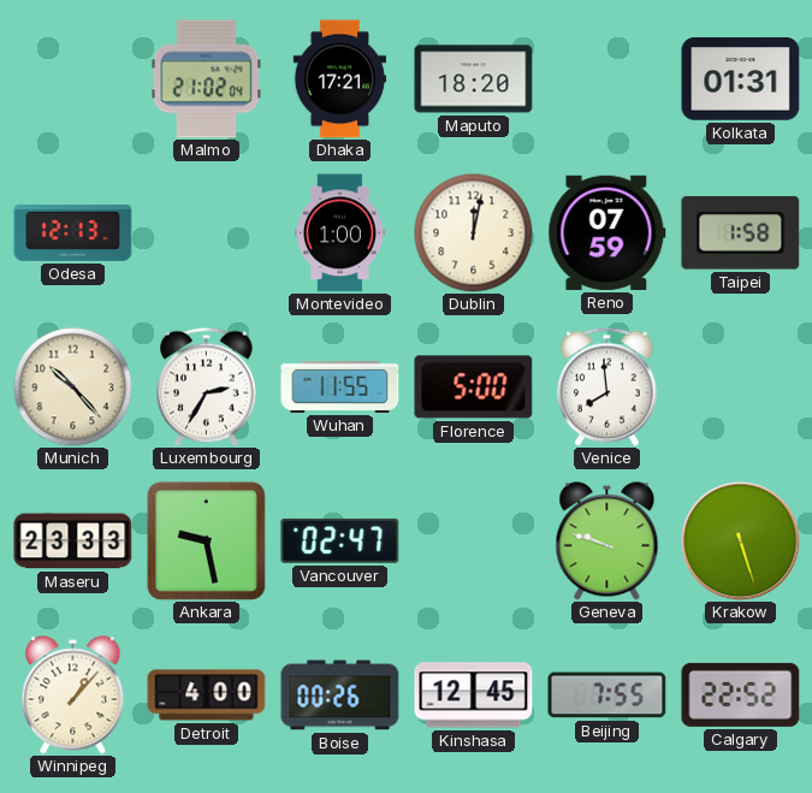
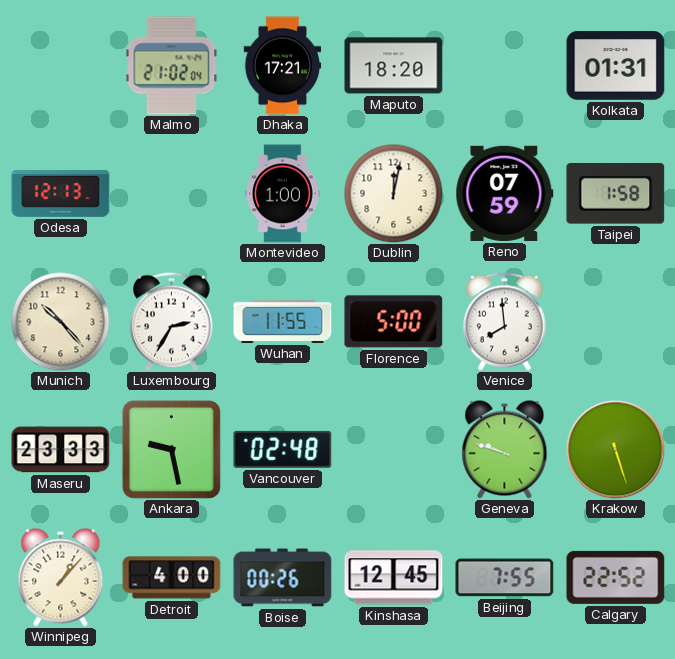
Vancouver: 02:47 -> 02:48
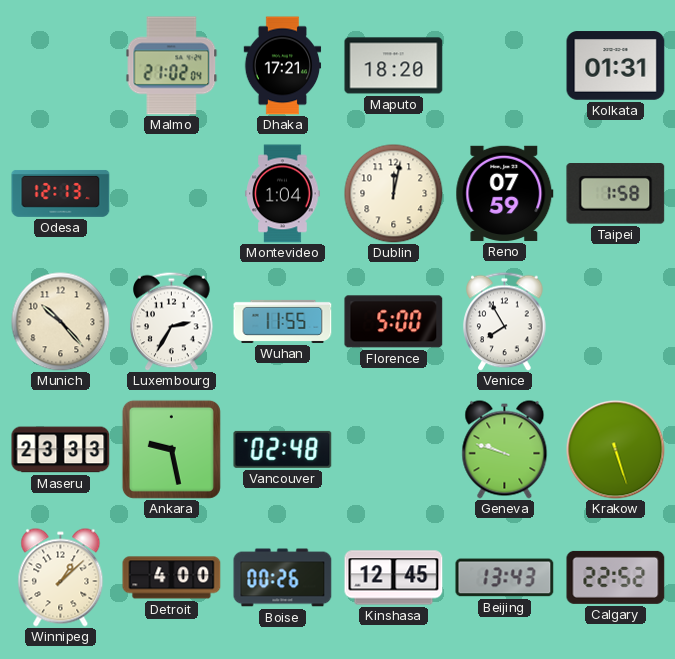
Montevideo: 1:00 -> 1:04
Venice: 7:59 -> 7:55
Winnipeg: 1:07 -> 1:08
Beijing: 7:55 -> 13:43
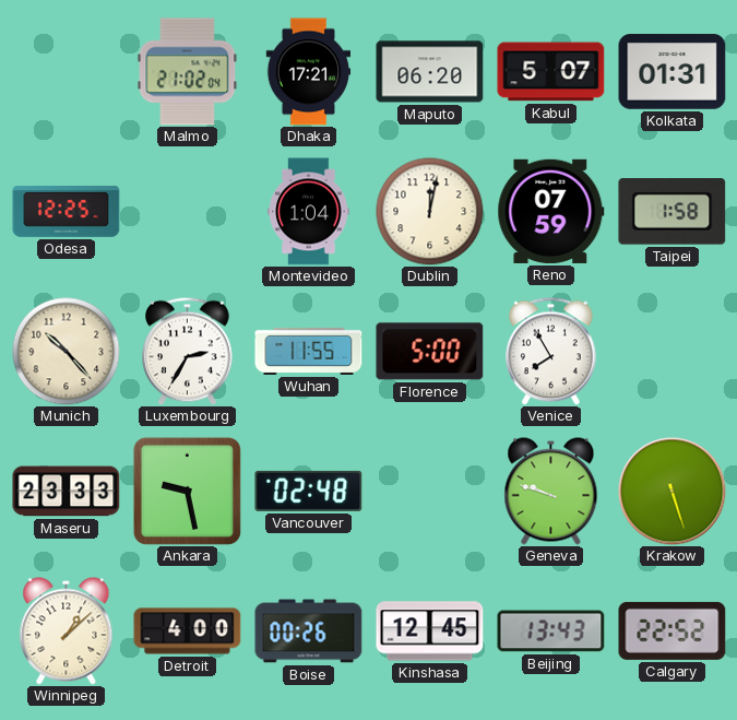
Maputo: 18:20 -> 06:20
Kabul: none -> 5:07
Odesa: 12:13 -> 12:25
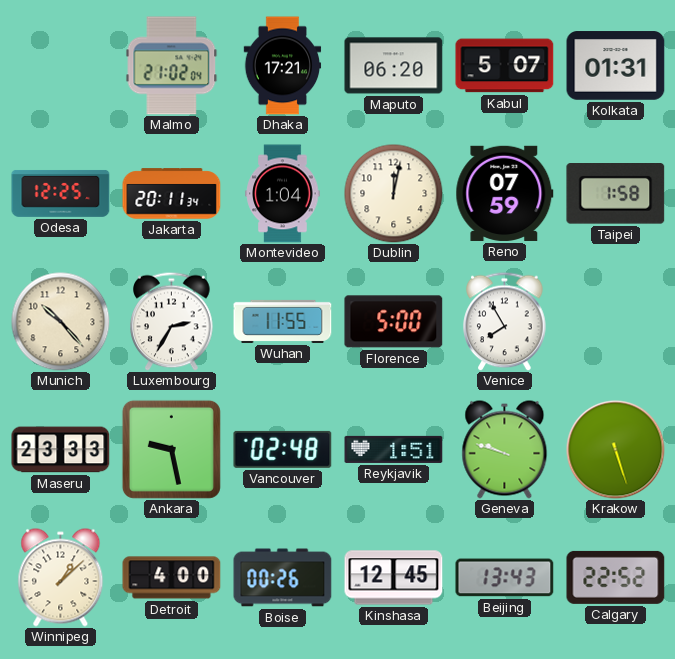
Jakarta: none -> 20:11
Reykjavik: none -> 1:51
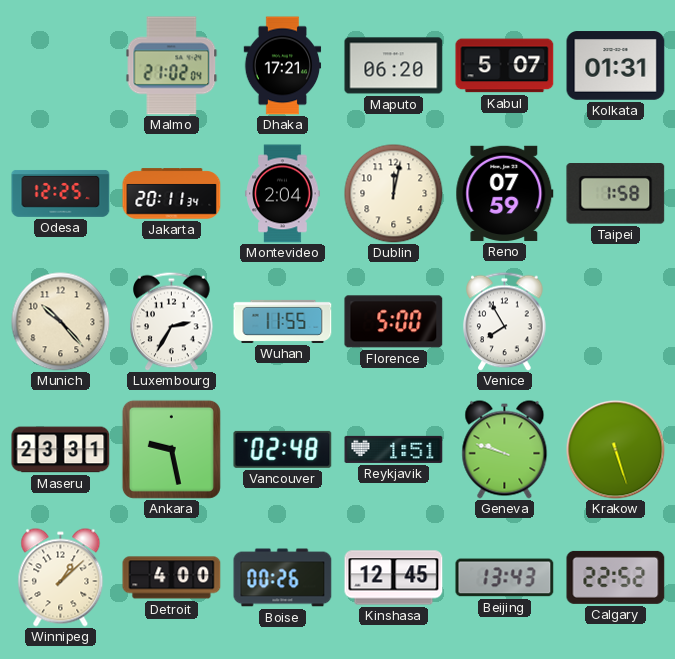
Montevideo: 1:04 -> 2:04
Maseru: 23:33 -> 23:31
